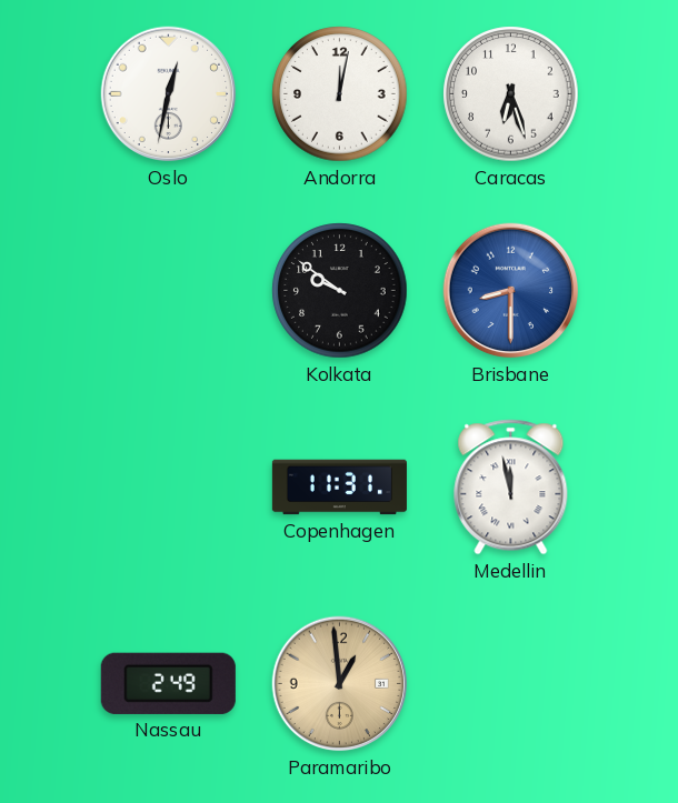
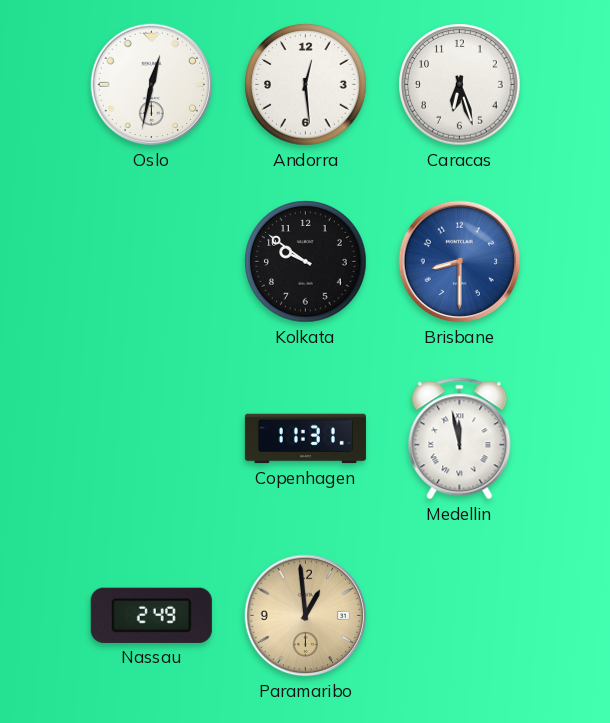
Andorra: 12:02 -> 12:29
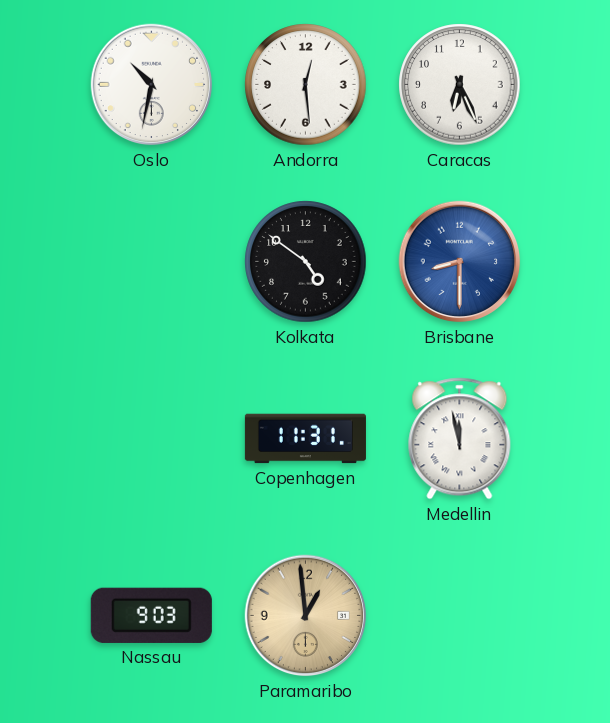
Oslo: 12:32 -> 10:32
Caracas: 6:27 -> 6:26
Kolkata: 9:51 -> 4:51
Nassau: 2:49 -> 9:03
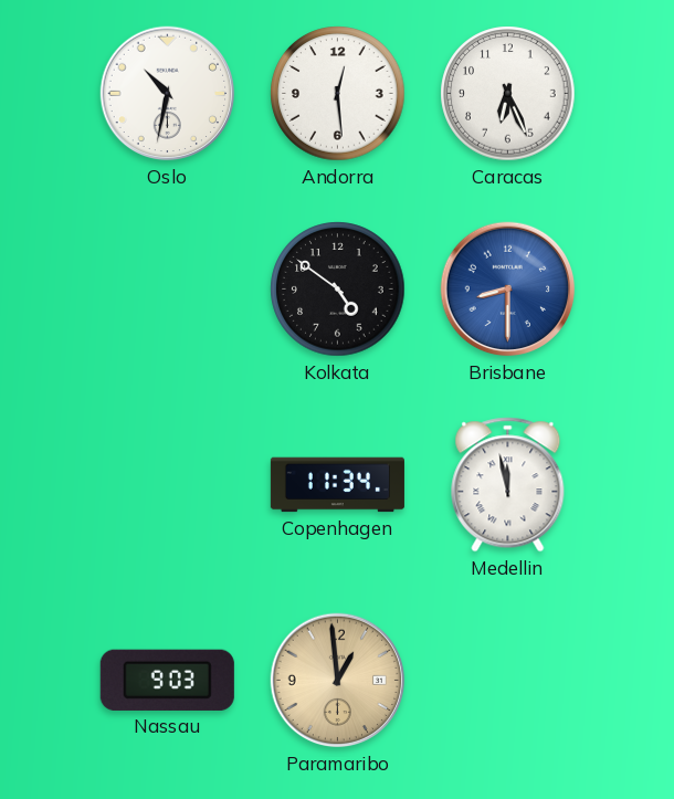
Copenhagen: 11:31 -> 11:34
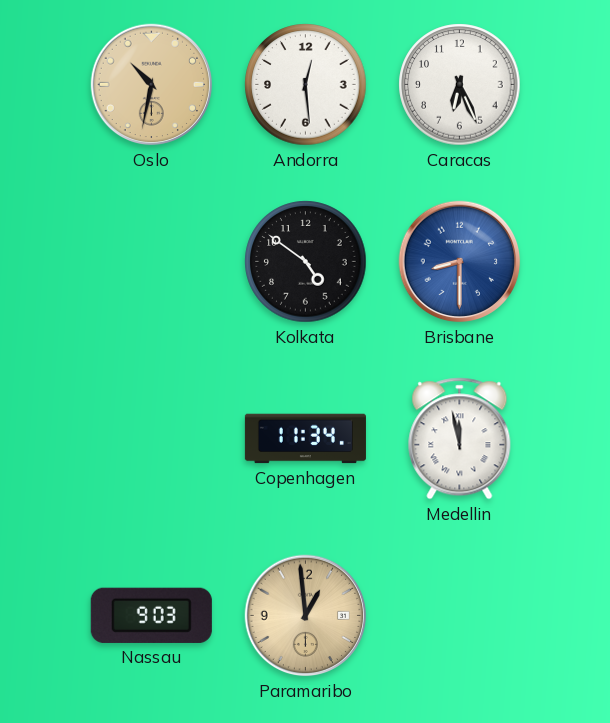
Oslo dial: white -> champagne
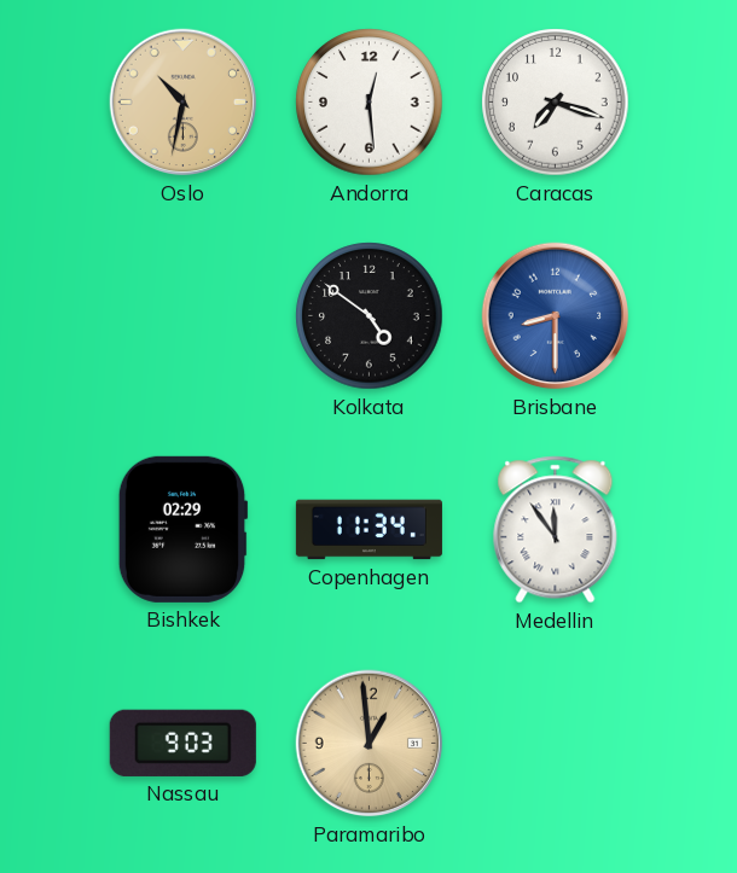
Caracas: 6:26 -> 7:18
Bishkek: none -> 02:29
Medellin: 11:58 -> 11:54
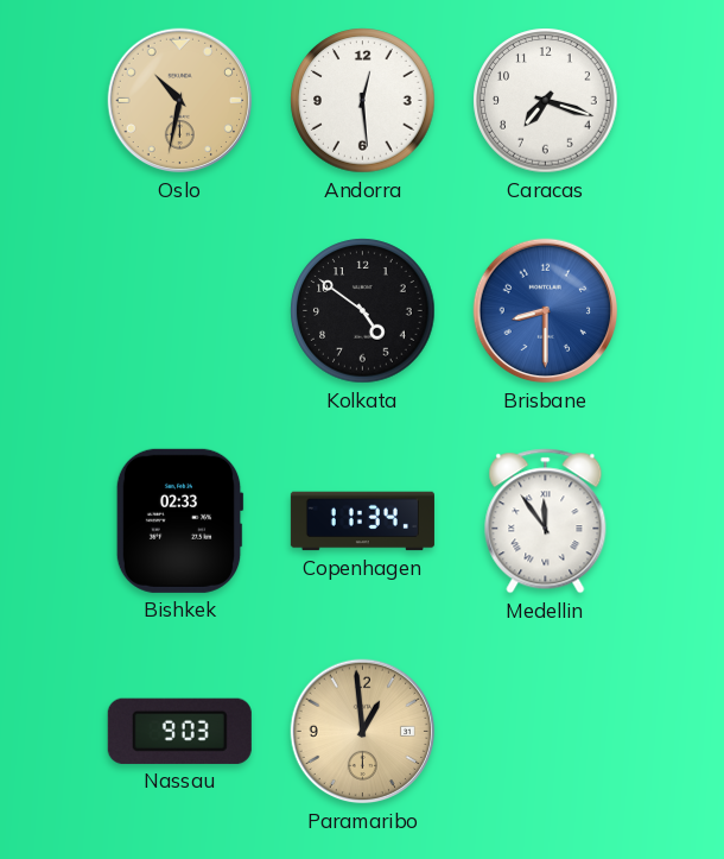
Bishkek: 02:29 -> 02:33
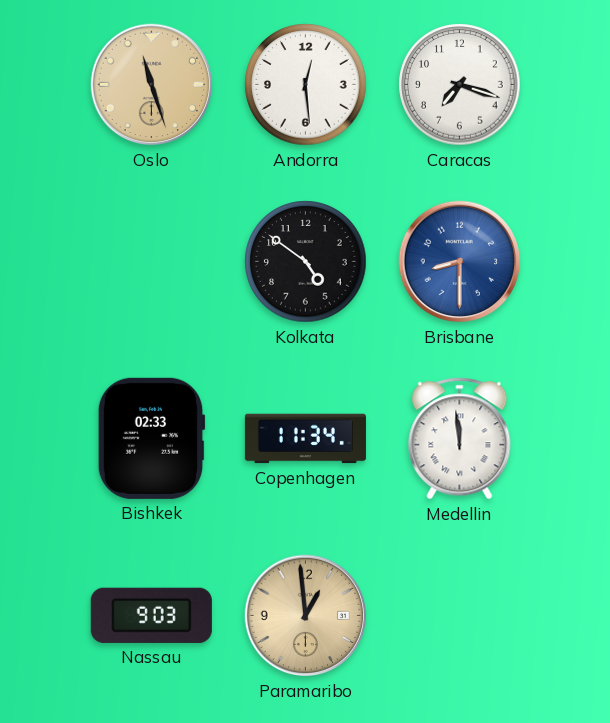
Oslo: 10:32 -> 11:27
Medellin: 11:54 -> 11:59
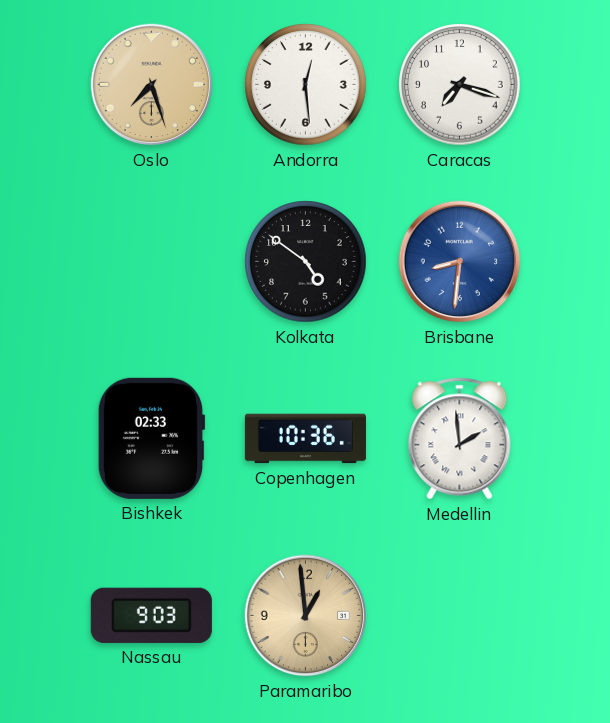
Oslo: 11:27 -> 7:27
Brisbane: 8:30 -> 8:31
Copenhagen: 11:34 -> 10:36
Medellin: 11:59 -> 1:59
